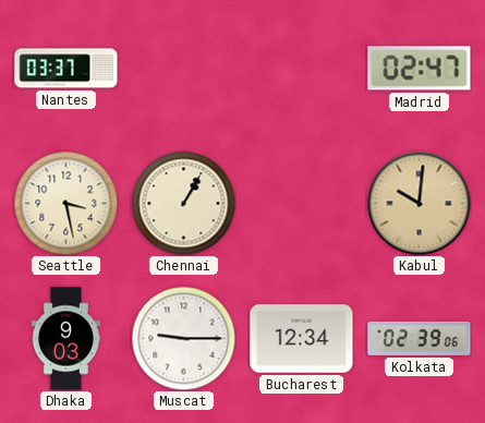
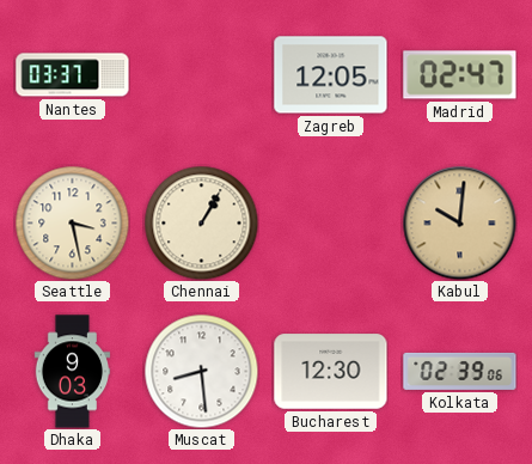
Zagreb: none -> 12:05
Muscat: 9:15 -> 8:29
Bucharest: 12:34 -> 12:30
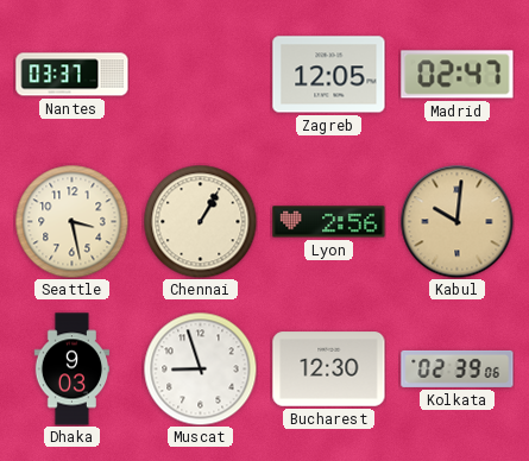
Lyon: none -> 2:56
Muscat: 8:29 -> 8:57
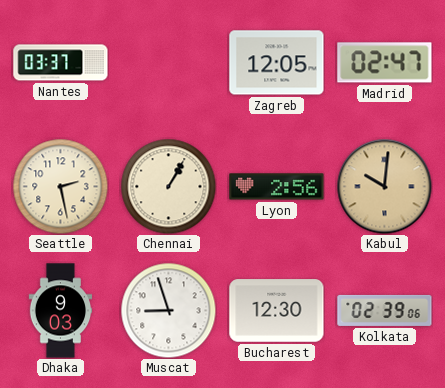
Seattle: 3:28 -> 2:28
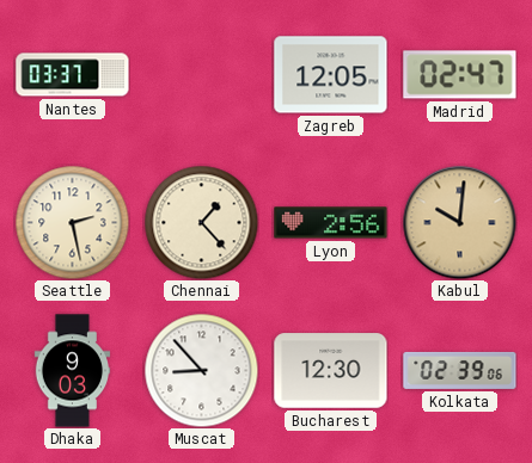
Chennai: 1:05 -> 1:23
Muscat: 8:57 -> 8:53
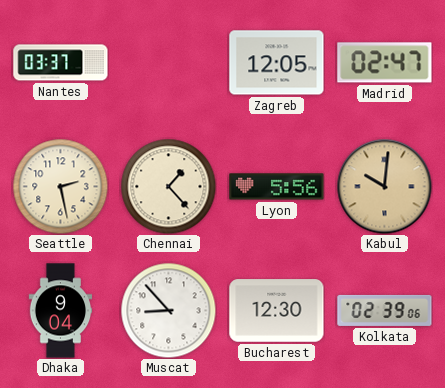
Lyon: 2:56 -> 5:56
Dhaka: 9:03 -> 9:04
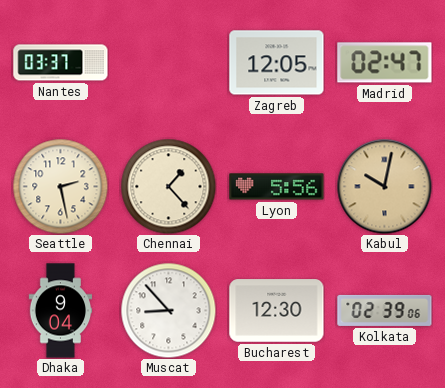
Kabul: 10:01 -> 10:02
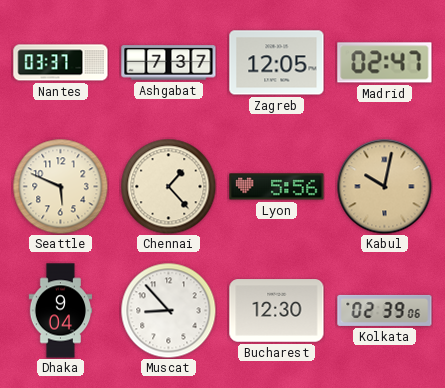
Ashgabat: none -> 7:37
Seattle: 2:28 -> 5:49
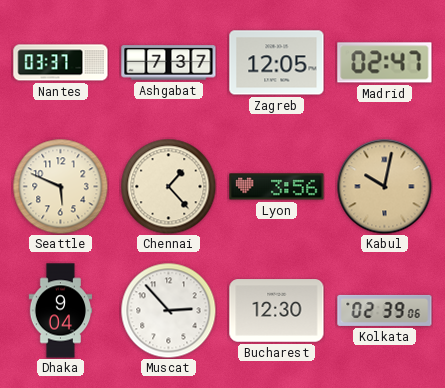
Lyon: 5:56 -> 3:56
Muscat: 8:53 -> 2:53
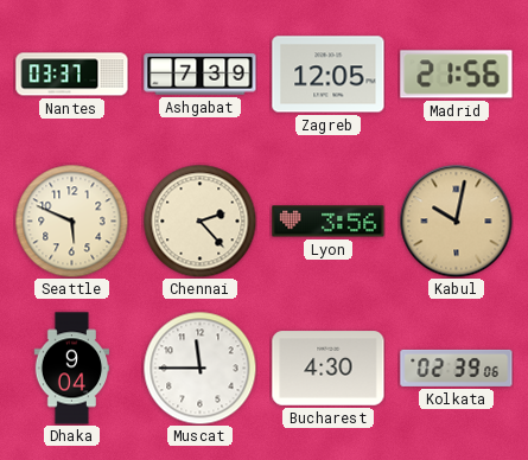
Ashgabat: 7:37 -> 7:39
Madrid: 02:47 -> 21:56
Chennai: 1:23 -> 2:23
Muscat: 2:53 -> 11:45
Bucharest: 12:30 -> 4:30
